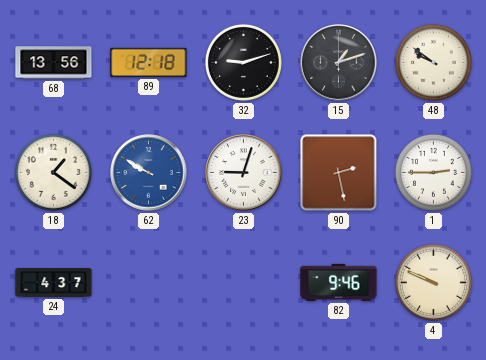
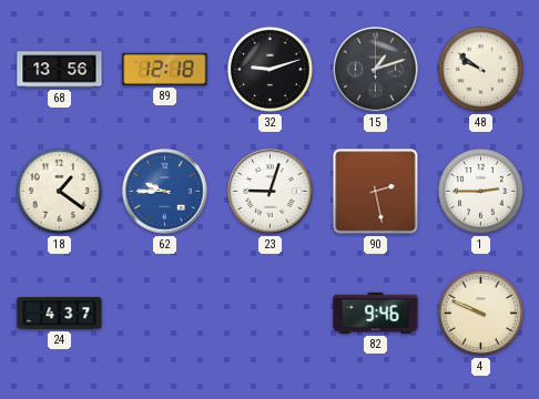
62: 9:50 -> 9:45
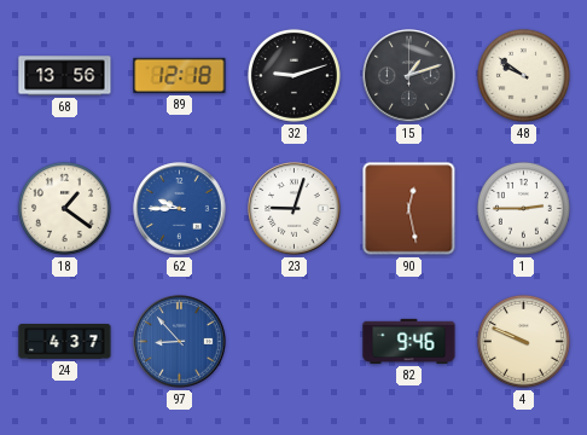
90: 2:28 -> 12:28
97: none -> 8:53
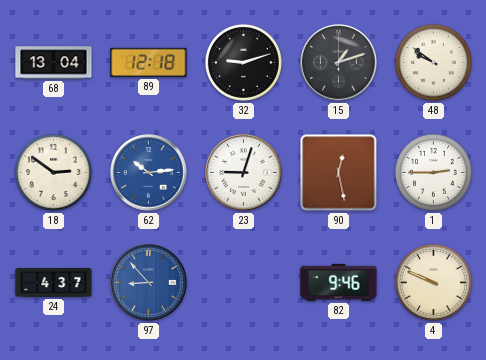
68: 13:56 -> 13:04
18: 1:21 -> 2:51
62: 9:45 -> 10:14
